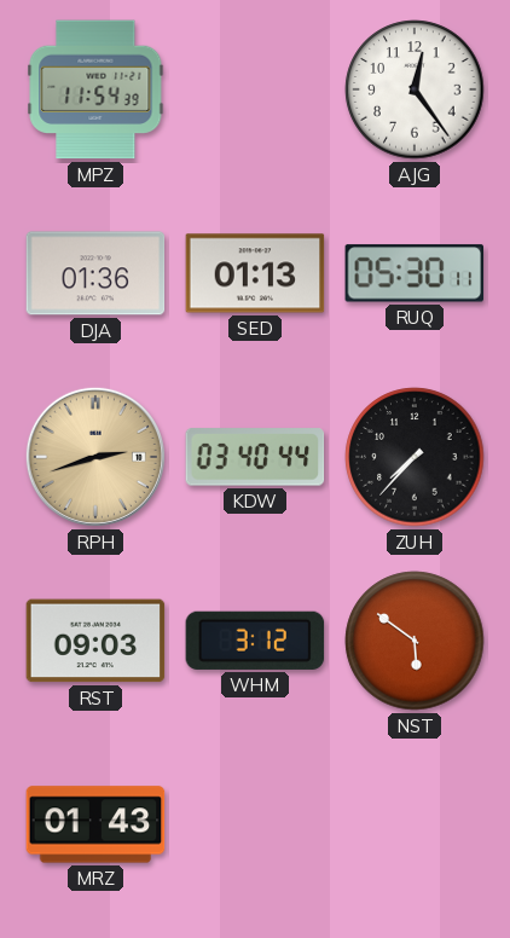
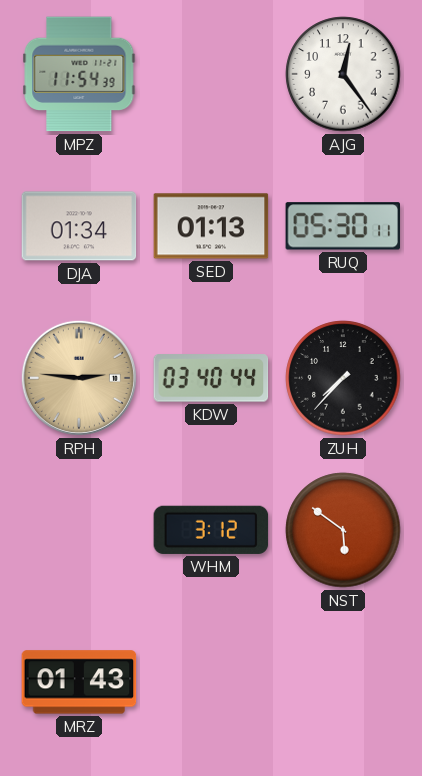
DJA: 01:36 -> 01:34
RPH: 2:42 -> 2:46
RST: 09:03 -> none
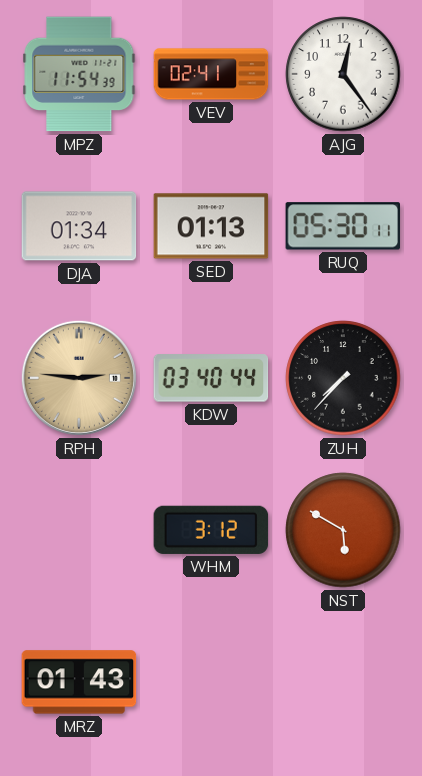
VEV: none -> 02:41
NST: 5:51 -> 5:50
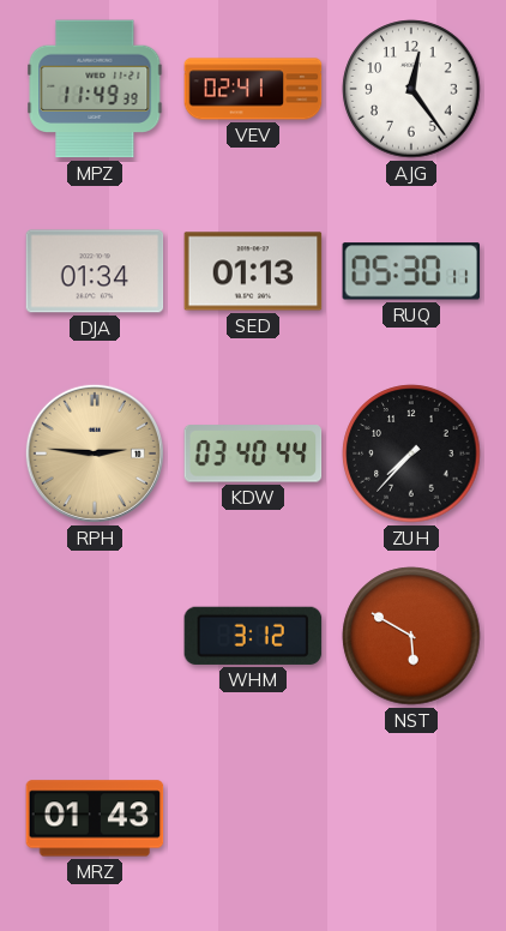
MPZ: 11:54 -> 11:49
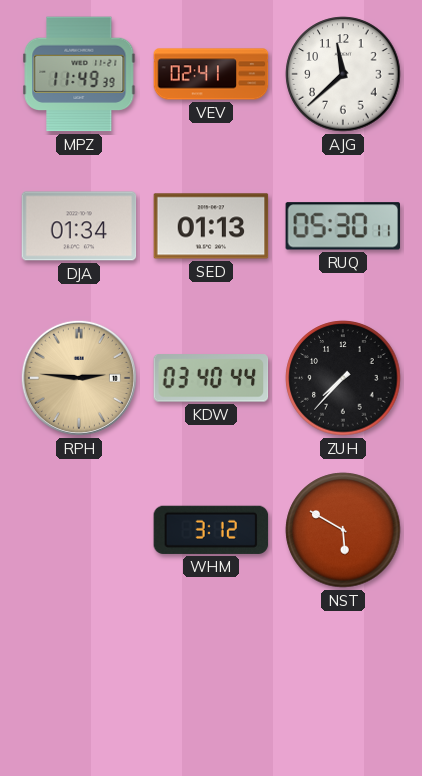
AJG: 12:24 -> 11:38
MRZ: 01:43 -> none
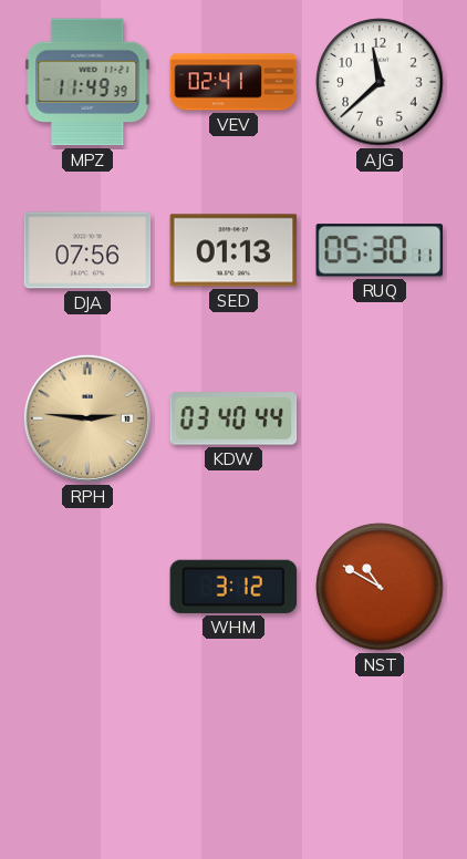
DJA: 01:34 -> 07:56
ZUH: 7:37 -> none
NST: 5:50 -> 10:50
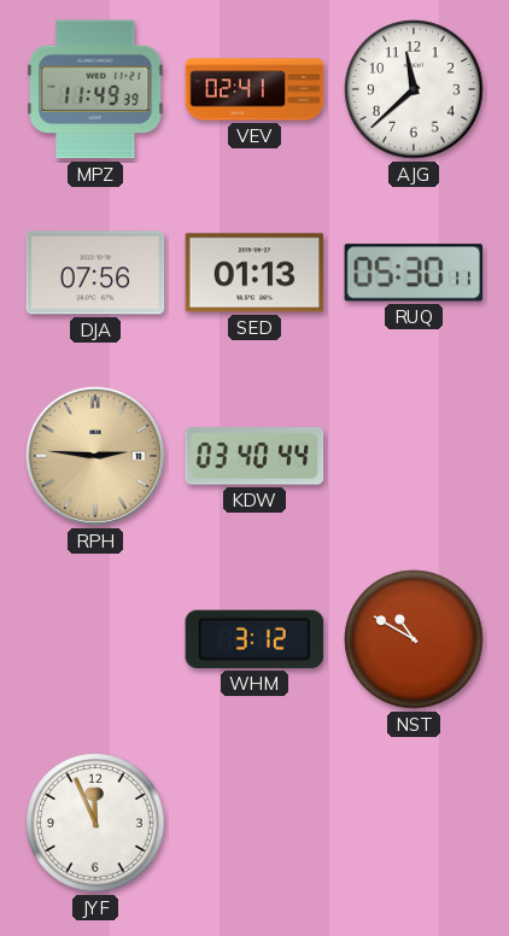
JYF: none -> 11:56
